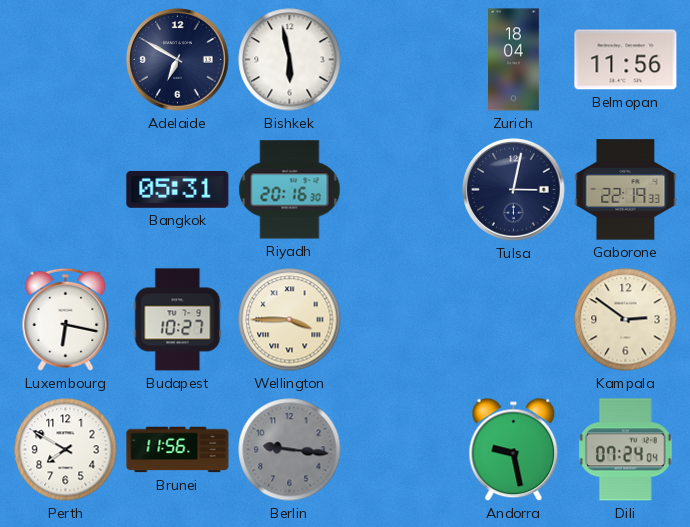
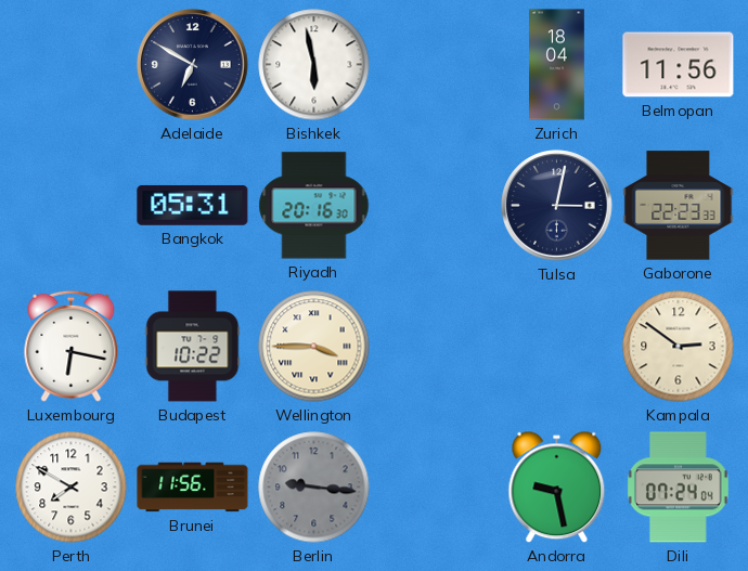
Gaborone: 22:19 -> 22:23
Budapest: 10:27 -> 10:22
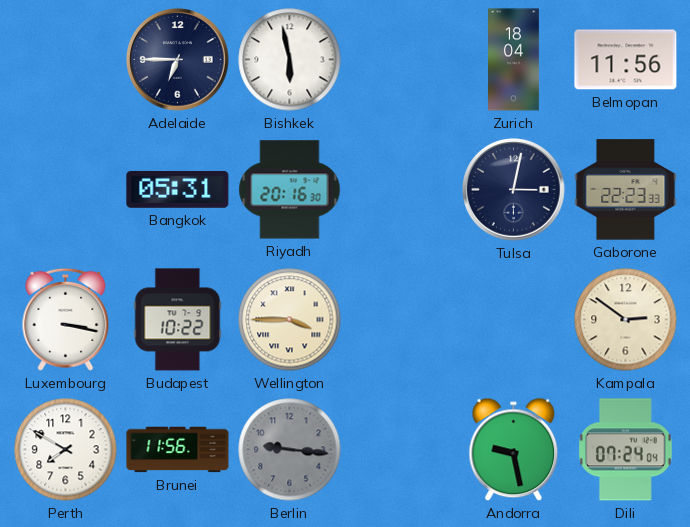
Adelaide: 6:50 -> 6:45
Luxembourg: 6:17 -> 3:17
